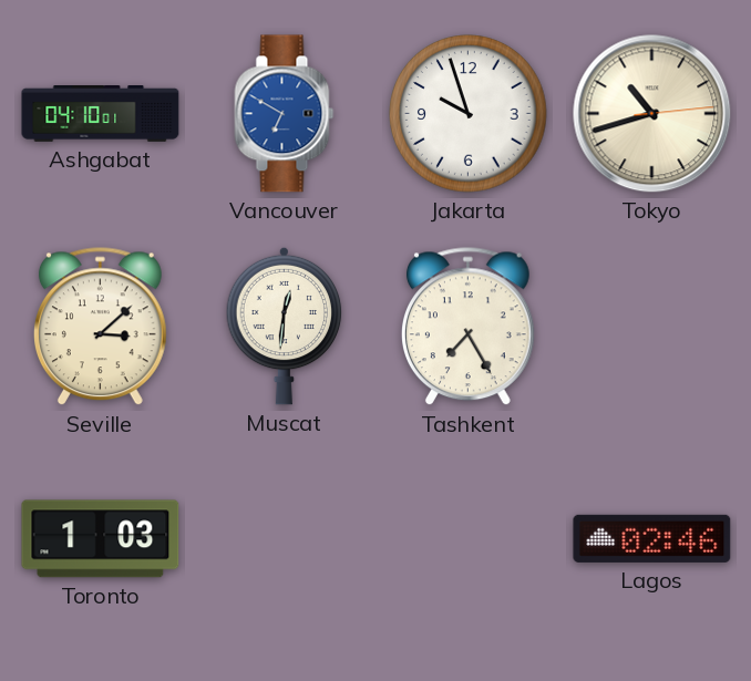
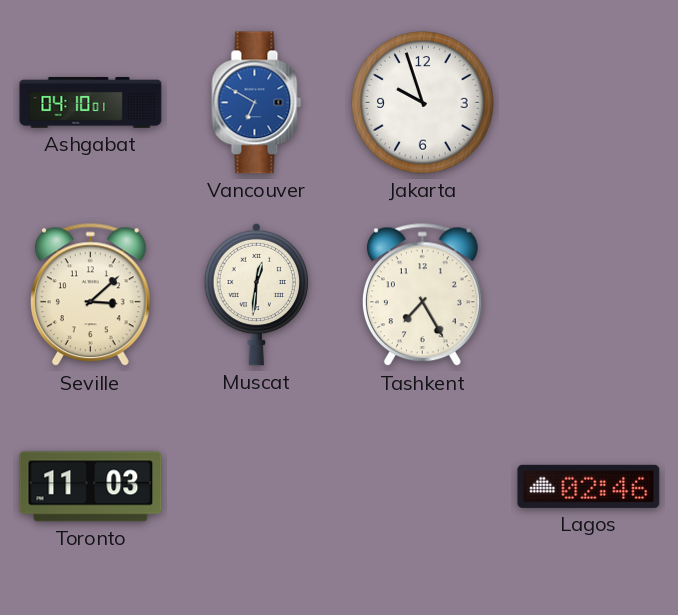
Tokyo: 10:42 -> none
Toronto: 1:03 -> 11:03
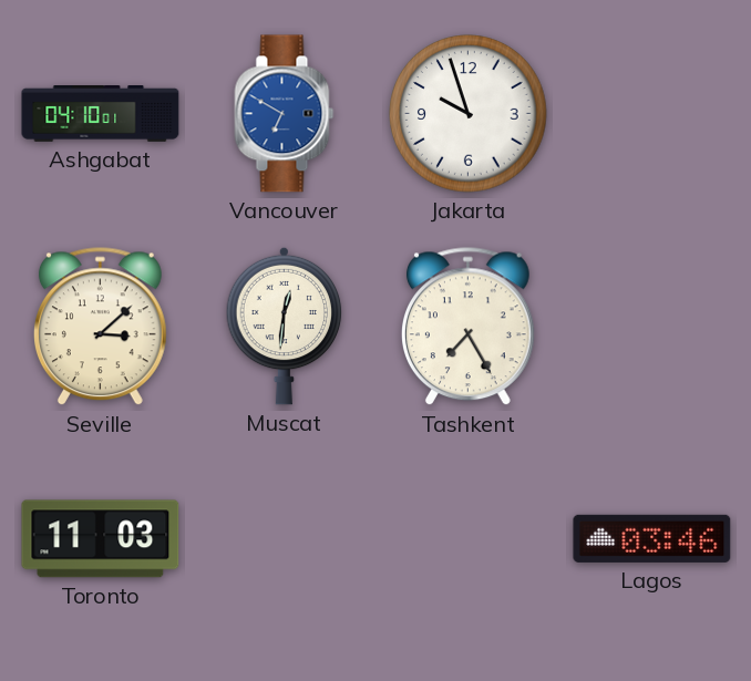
Lagos: 02:46 -> 03:46
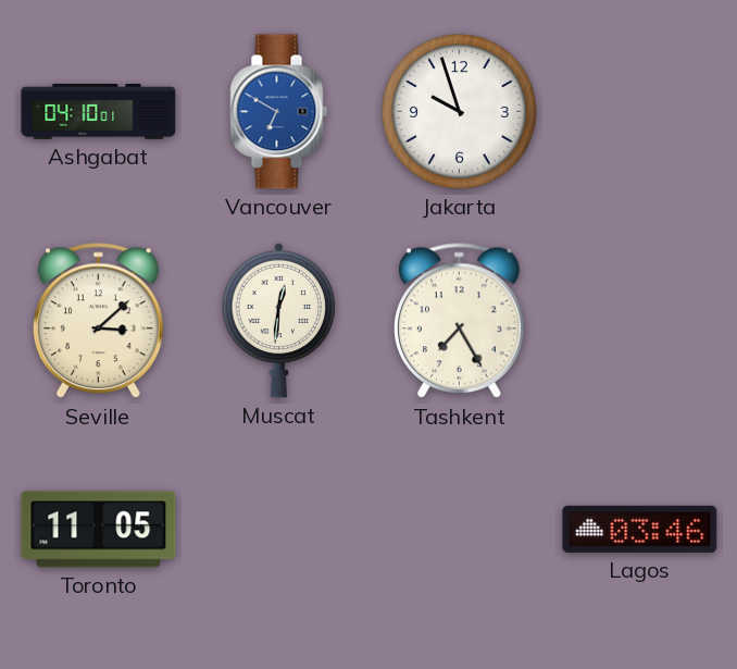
Toronto: 11:03 -> 11:05
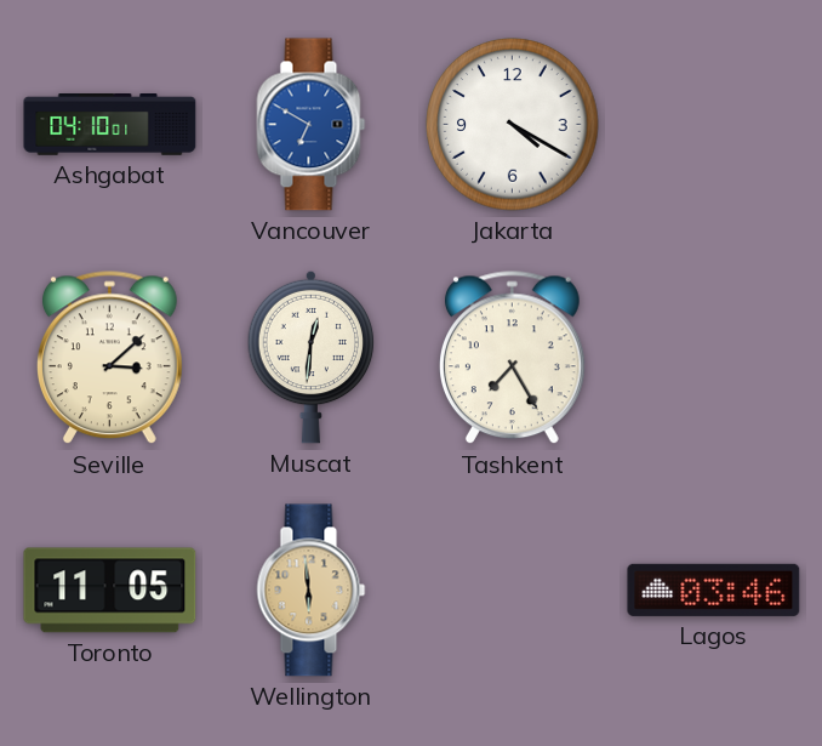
Jakarta: 9:57 -> 4:20
Wellington: none -> 5:59
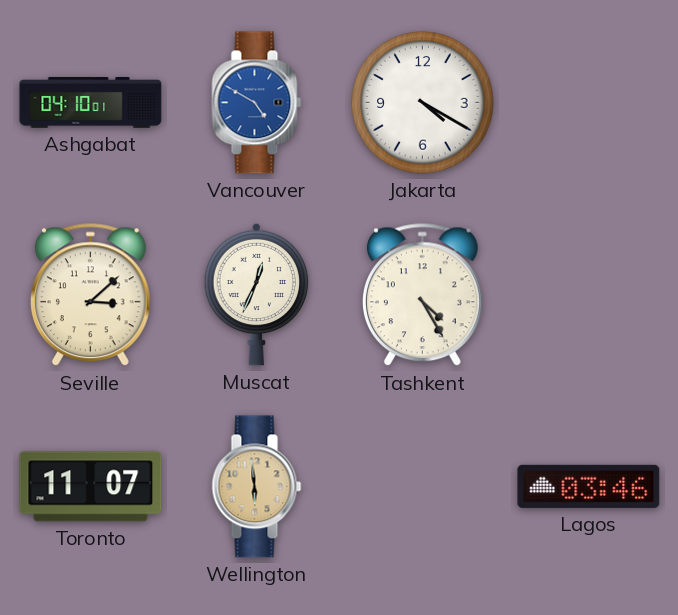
Vancouver: 6:50 -> 4:50
Muscat: 12:31 -> 12:34
Tashkent: 7:25 -> 4:25
Toronto: 11:05 -> 11:07
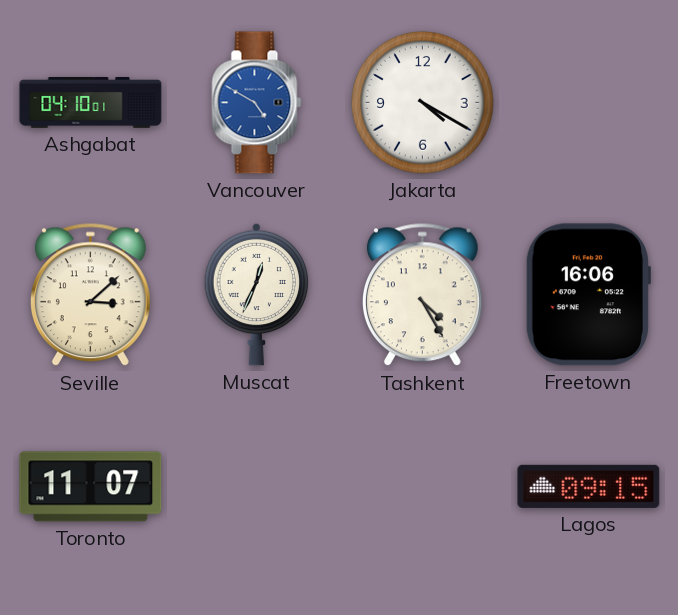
Freetown: none -> 16:06
Wellington: 5:59 -> none
Lagos: 03:46 -> 09:15
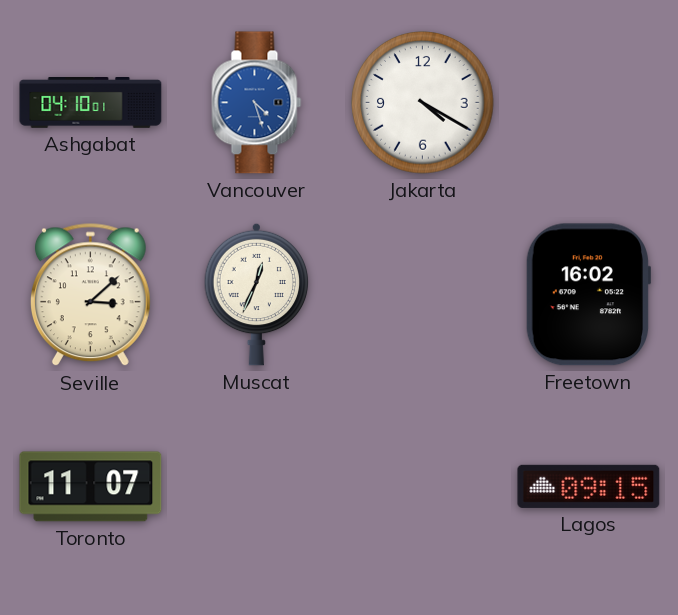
Vancouver: 4:50 -> 4:27
Tashkent: 4:25 -> none
Freetown: 16:06 -> 16:02
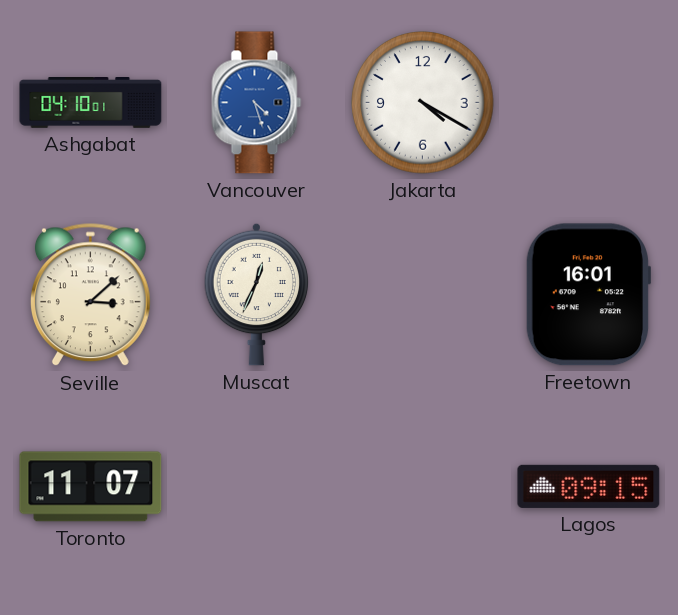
Freetown: 16:02 -> 16:01
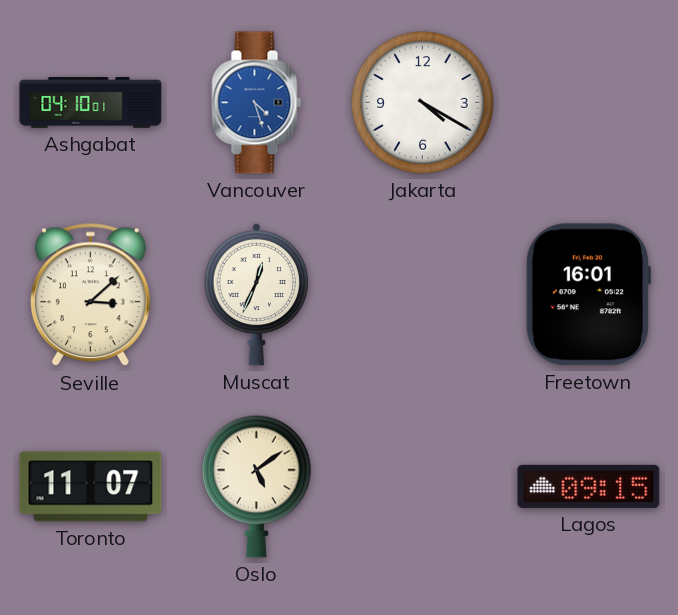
Oslo: none -> 5:09
